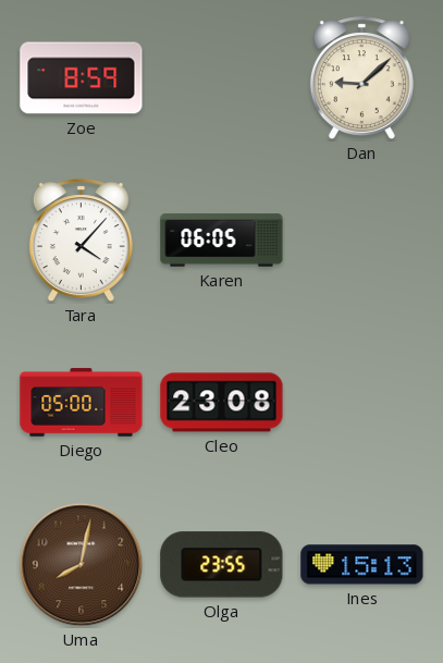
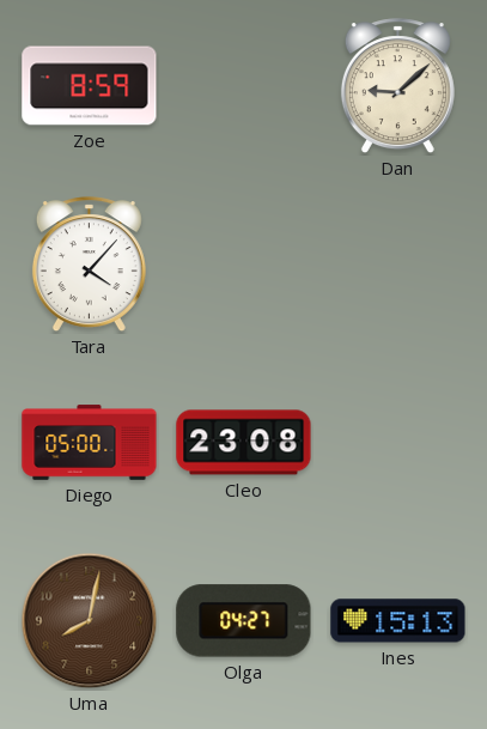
Karen: 06:05 -> none
Olga: 23:55 -> 04:27
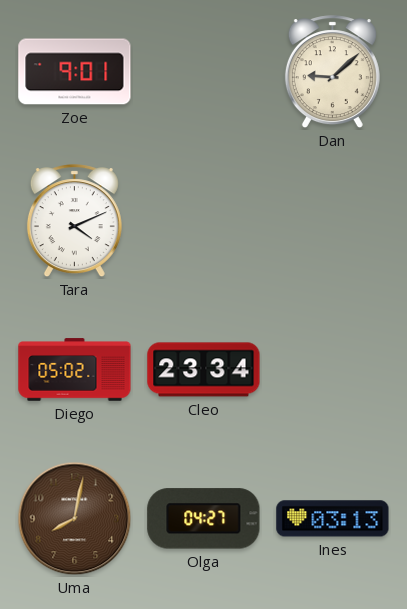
Zoe: 8:59 -> 9:01
Tara: 4:07 -> 4:11
Diego: 05:00 -> 05:02
Cleo: 23:08 -> 23:34
Ines: 15:13 -> 03:13
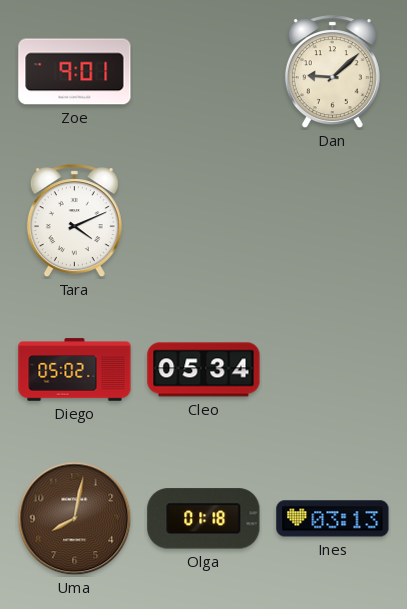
Cleo: 23:34 -> 05:34
Olga: 04:27 -> 01:18
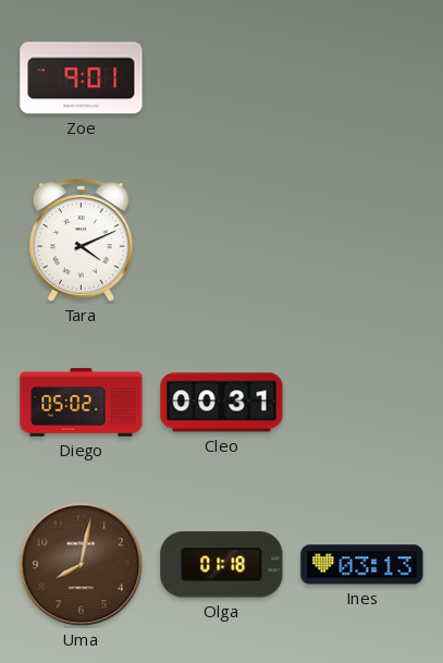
Dan: 9:08 -> none
Cleo: 05:34 -> 00:31
